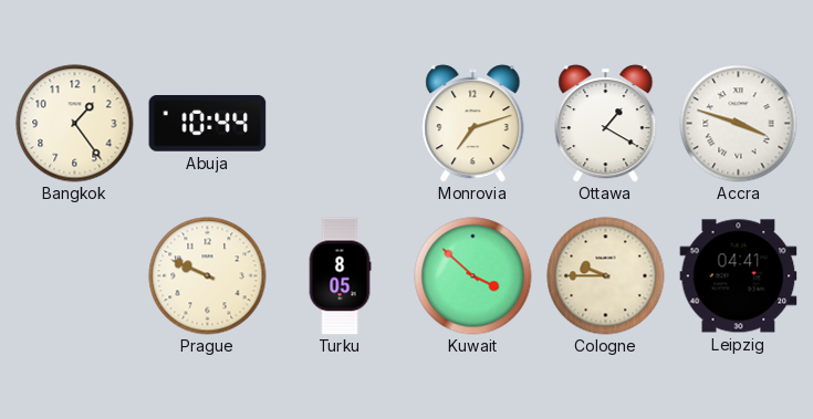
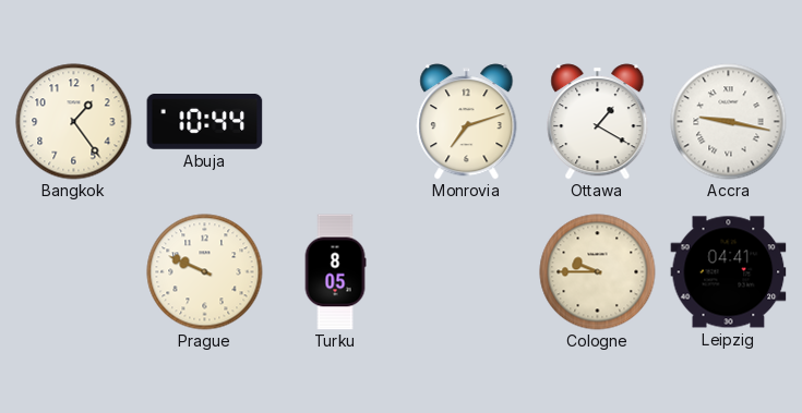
Accra: 3:48 -> 9:17
Kuwait: 3:52 -> none
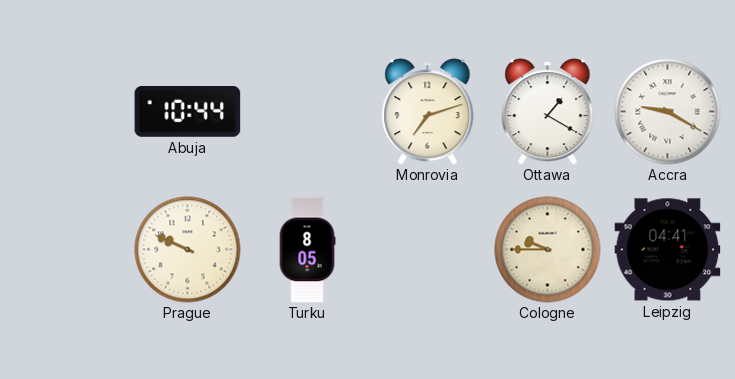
Bangkok: 1:24 -> none
Accra: 9:17 -> 9:20
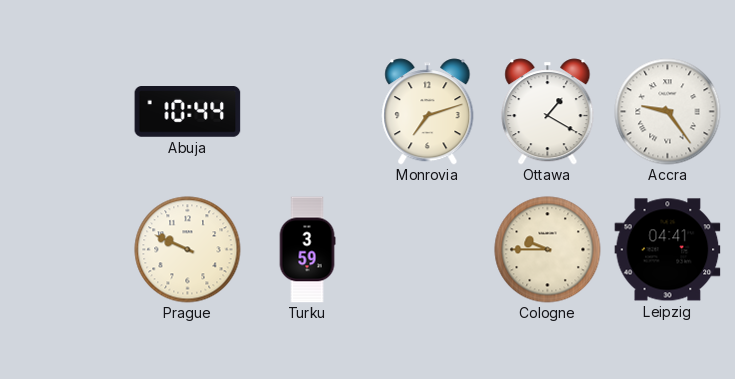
Accra: 9:20 -> 9:24
Turku: 8:05 -> 3:59
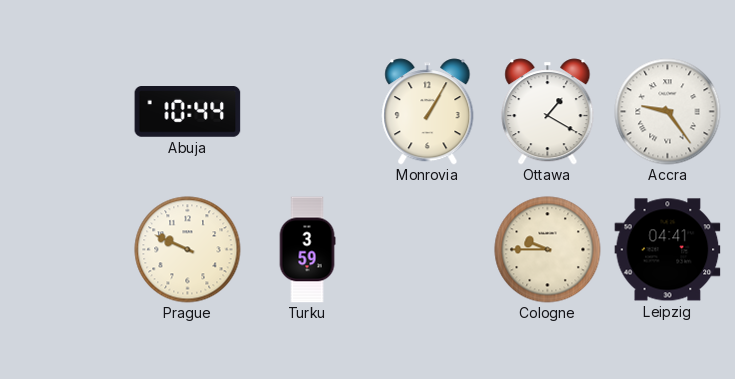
Monrovia: 7:12 -> 1:05
